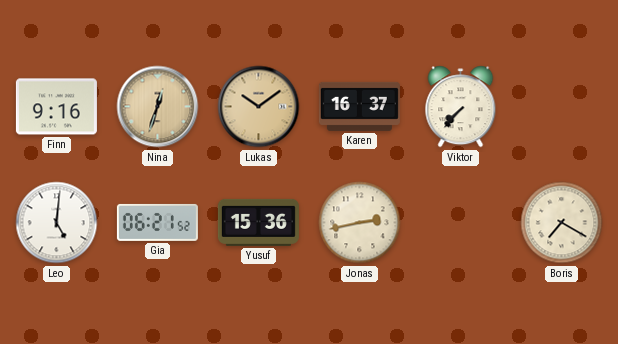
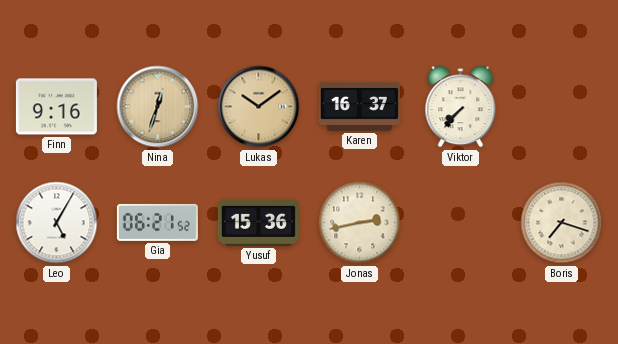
Leo: 5:01 -> 5:05
Boris: 7:20 -> 7:18
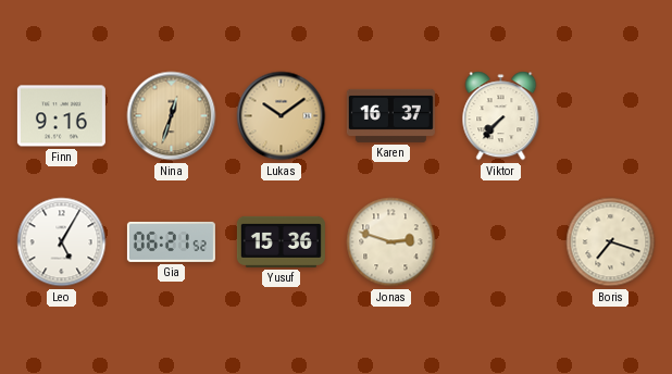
Jonas: 2:43 -> 2:48
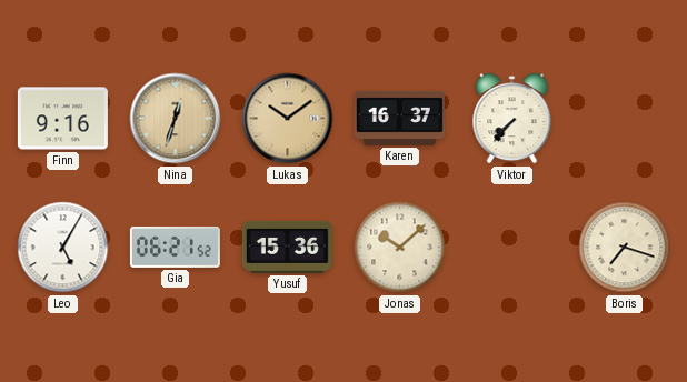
Jonas: 2:48 -> 10:08
